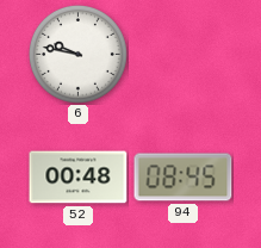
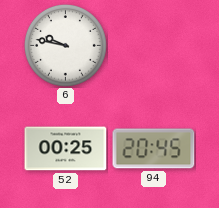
52: 00:48 -> 00:25
94: 08:45 -> 20:45
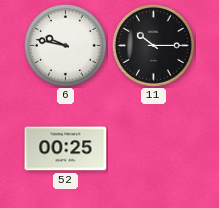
11: none -> 10:15
94: 20:45 -> none
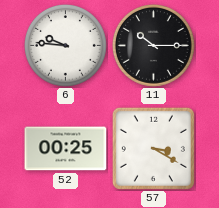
6: 9:47 -> 9:46
57: none -> 3:20
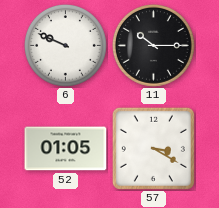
6: 9:46 -> 9:49
52: 00:25 -> 01:05
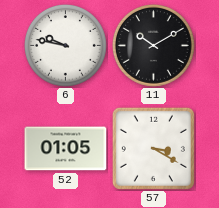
6: 9:49 -> 9:47
11: 10:15 -> 10:10
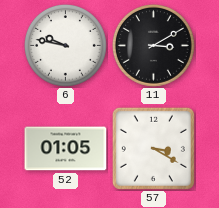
11: 10:10 -> 3:10
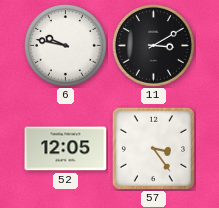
52: 01:05 -> 12:05
57: 3:20 -> 3:24
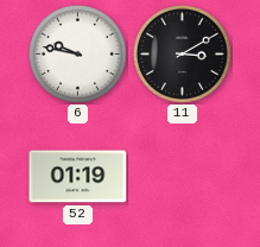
52: 12:05 -> 01:19
57: 3:24 -> none
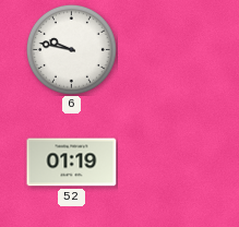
11: 3:10 -> none
